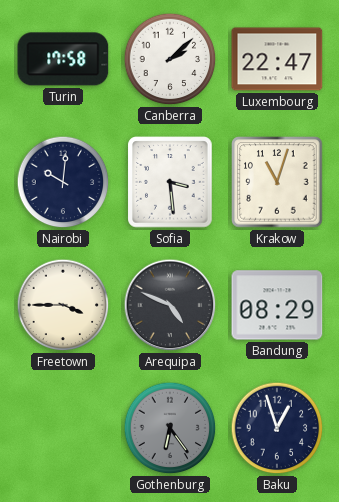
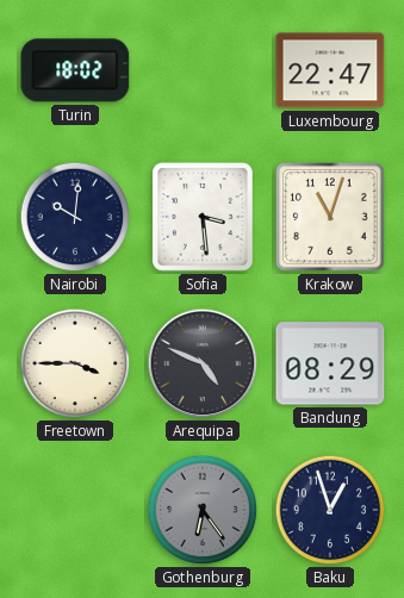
Turin: 17:58 -> 18:02
Canberra: 2:08 -> none
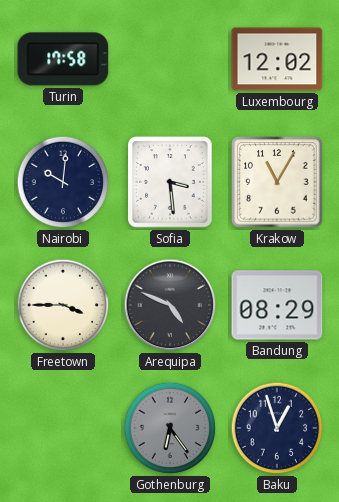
Turin: 18:02 -> 17:58
Luxembourg: 22:47 -> 12:02
Krakow: 11:03 -> 11:05
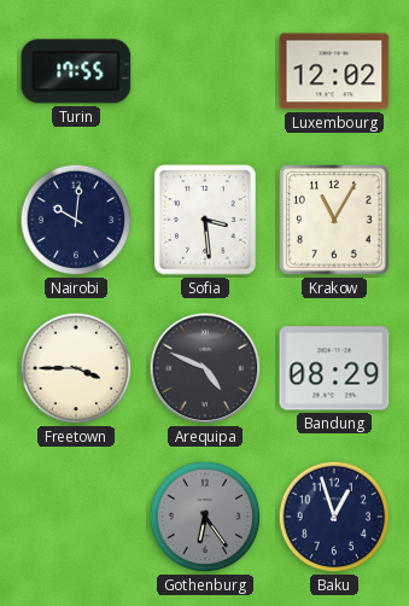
Turin: 17:58 -> 17:55
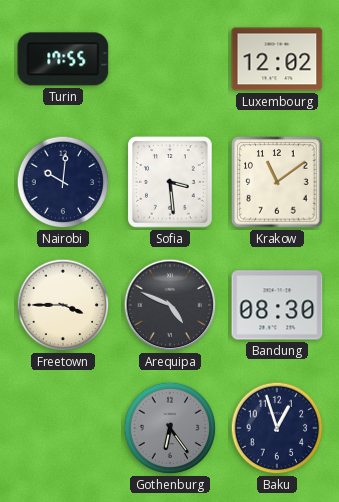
Krakow: 11:05 -> 11:09
Bandung: 08:29 -> 08:30
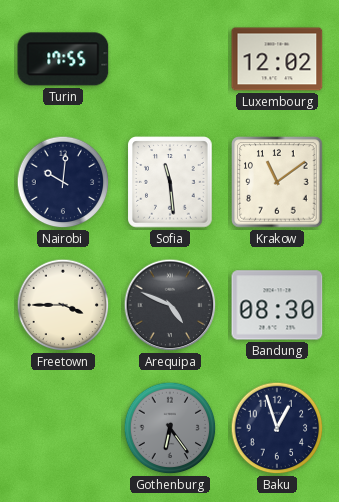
Sofia: 3:29 -> 11:29
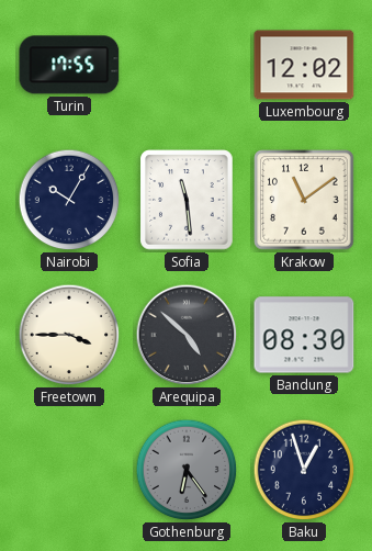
Nairobi: 10:01 -> 10:05
Arequipa: 4:49 -> 4:52
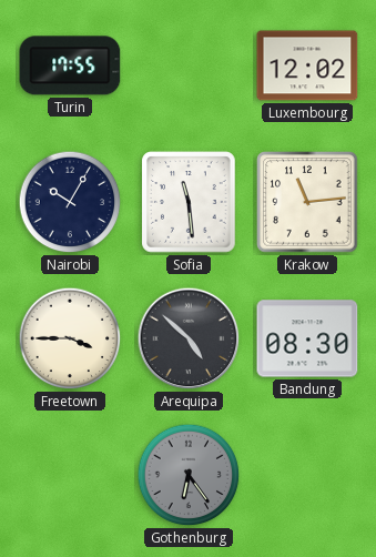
Krakow: 11:09 -> 11:14
Baku: 12:57 -> none
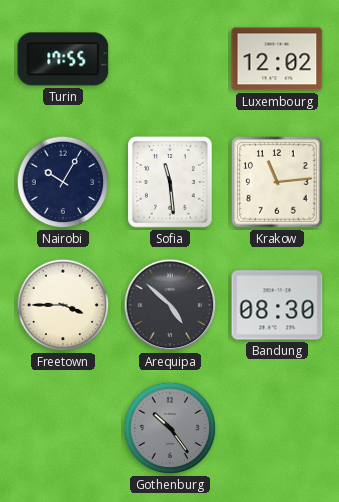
Gothenburg: 6:24 -> 10:24
